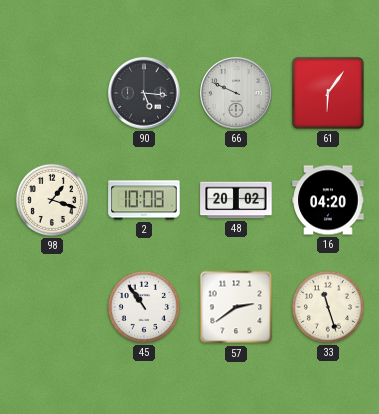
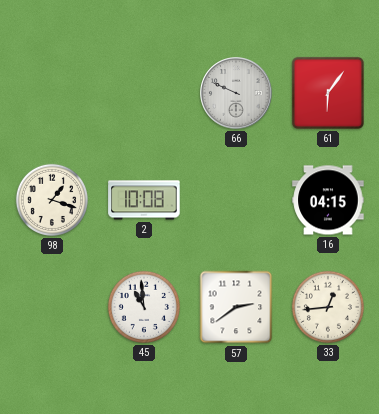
90: 5:16 -> none
48: 20:02 -> none
16: 04:20 -> 04:15
45: 10:54 -> 10:59
33: 11:27 -> 12:44
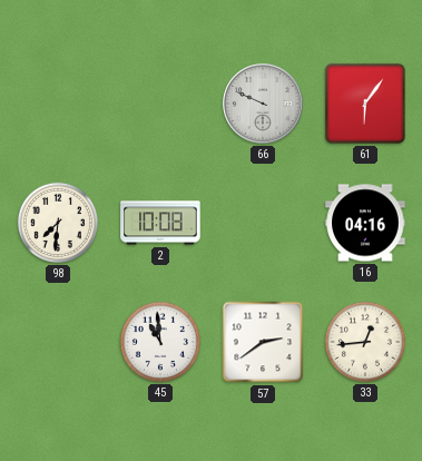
98: 1:18 -> 7:31
16: 04:15 -> 04:16
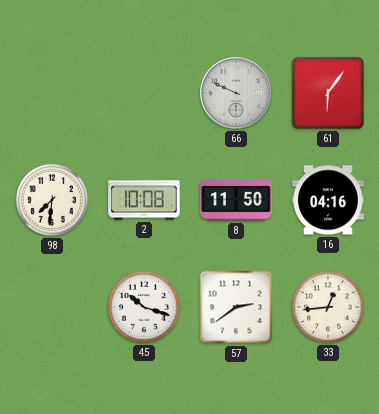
8: none -> 11:50
45: 10:59 -> 10:18
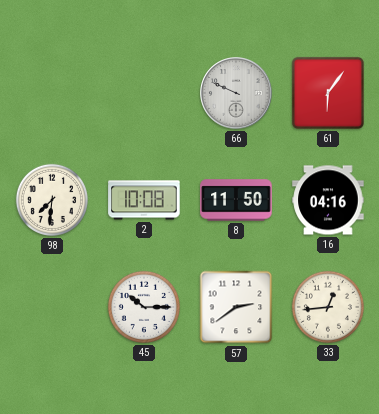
45: 10:18 -> 10:15
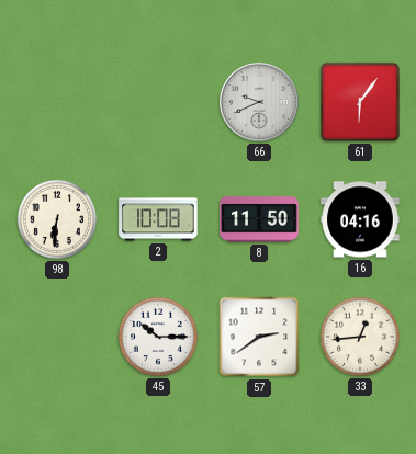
66: 9:49 -> 9:41
98: 7:31 -> 6:31
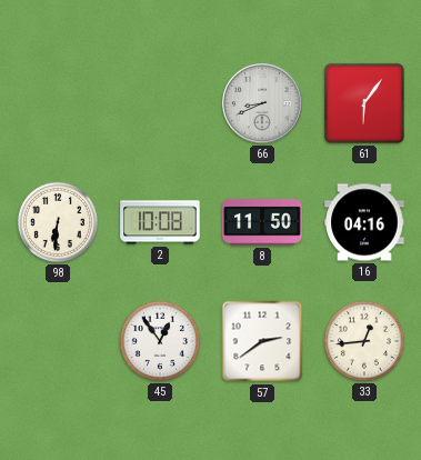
66: 9:41 -> 8:41
45: 10:15 -> 12:54
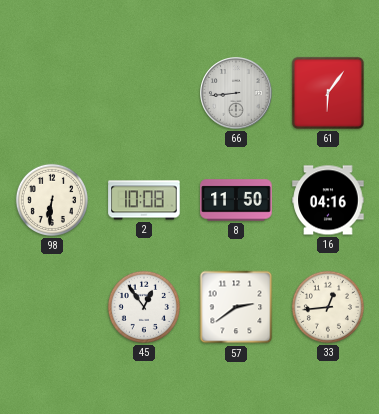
66: 8:41 -> 8:44
